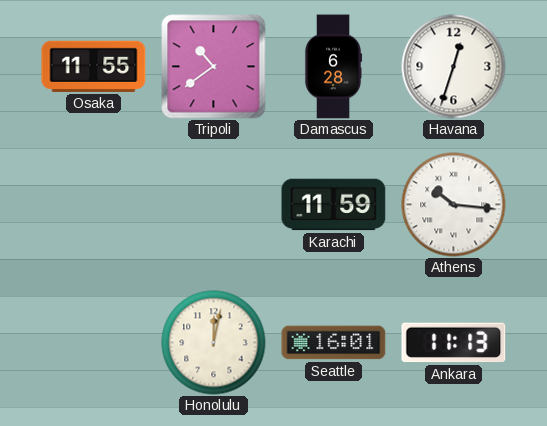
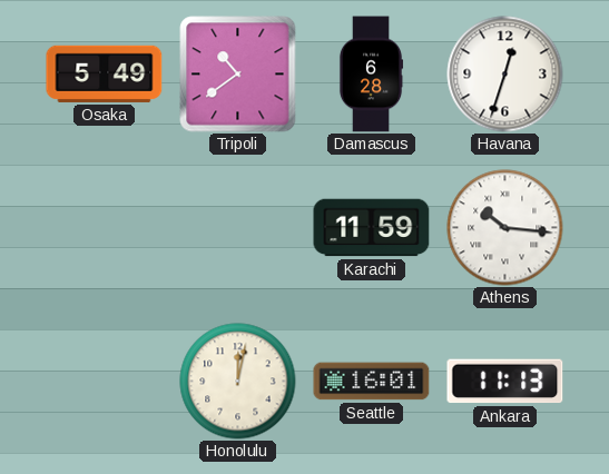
Osaka: 11:55 -> 5:49
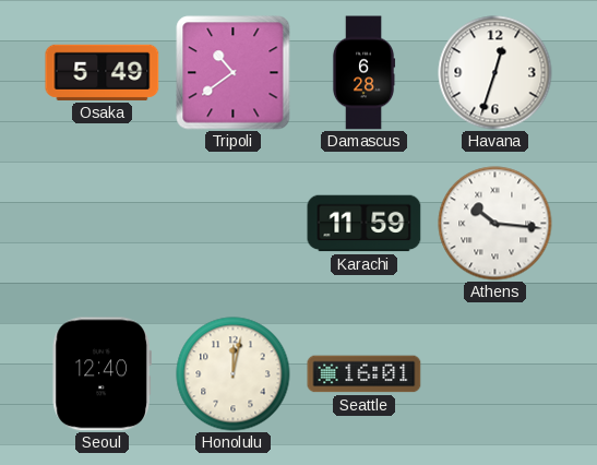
Seoul: none -> 12:40
Ankara: 11:13 -> none
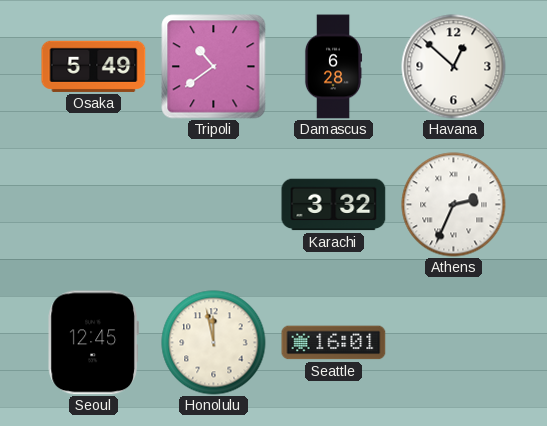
Havana: 12:33 -> 12:52
Karachi: 11:59 -> 3:32
Athens: 10:16 -> 2:34
Seoul: 12:40 -> 12:45
Honolulu: 12:02 -> 11:58
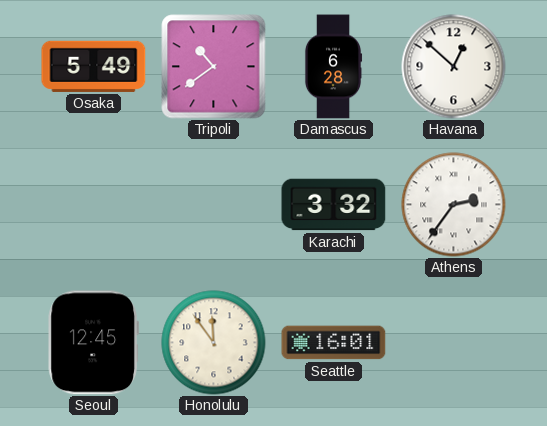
Athens: 2:34 -> 2:36
Honolulu: 11:58 -> 11:54
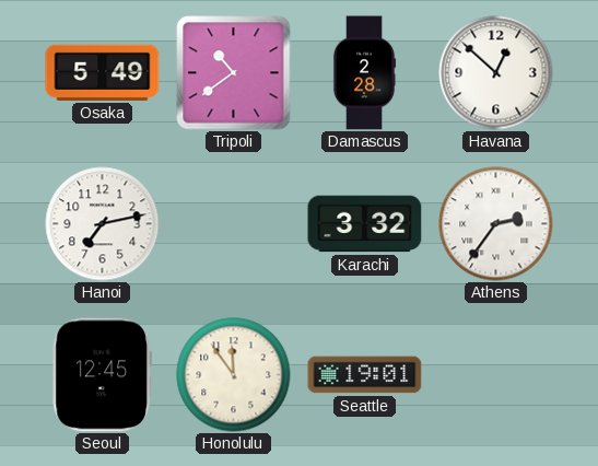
Damascus: 6:28 -> 2:28
Hanoi: none -> 7:13
Seattle: 16:01 -> 19:01
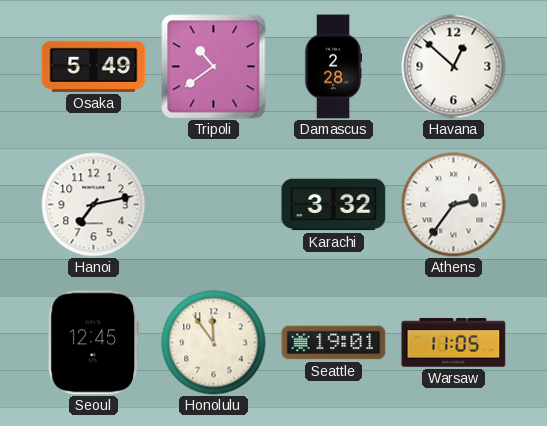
Warsaw: none -> 11:05
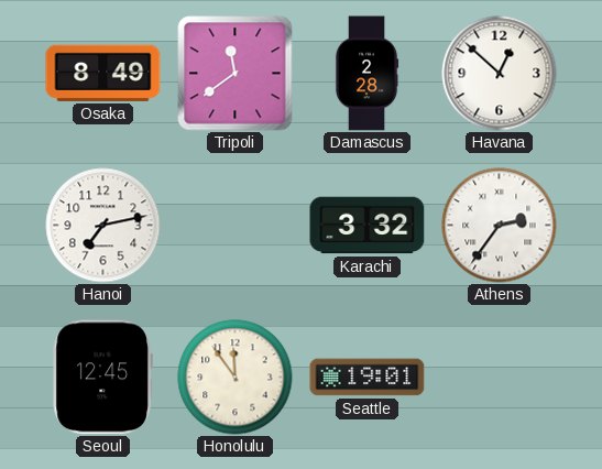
Osaka: 5:49 -> 8:49
Tripoli: 10:39 -> 11:39
Warsaw: 11:05 -> none
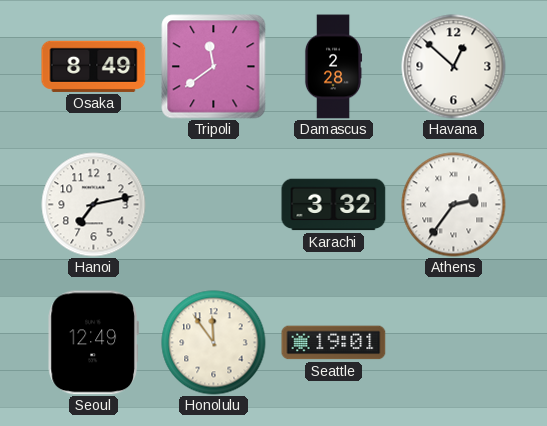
Seoul: 12:45 -> 12:49
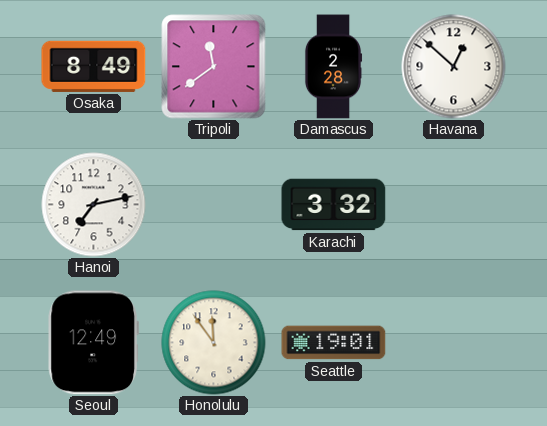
Athens: 2:36 -> none
